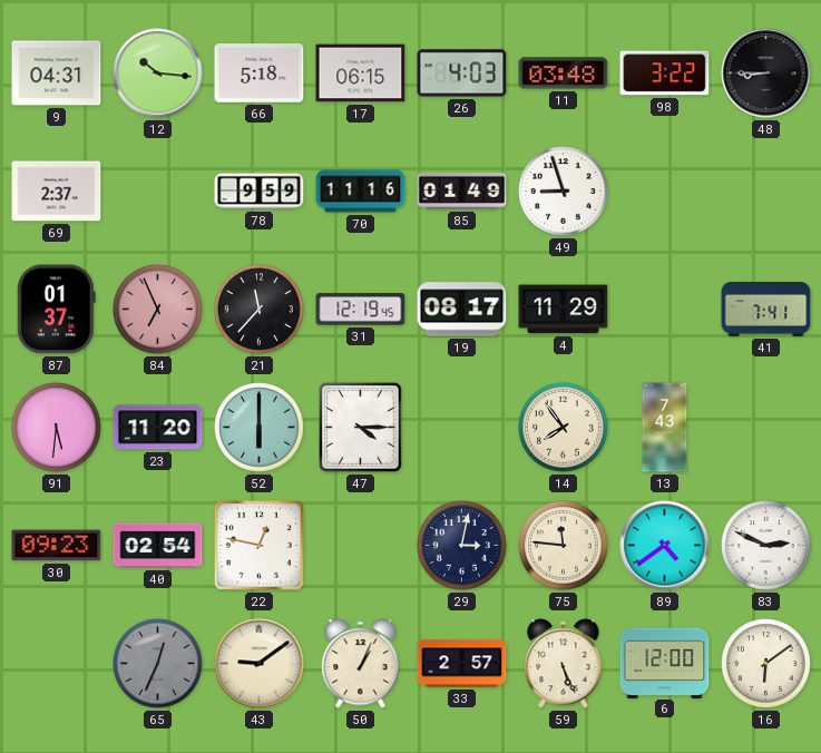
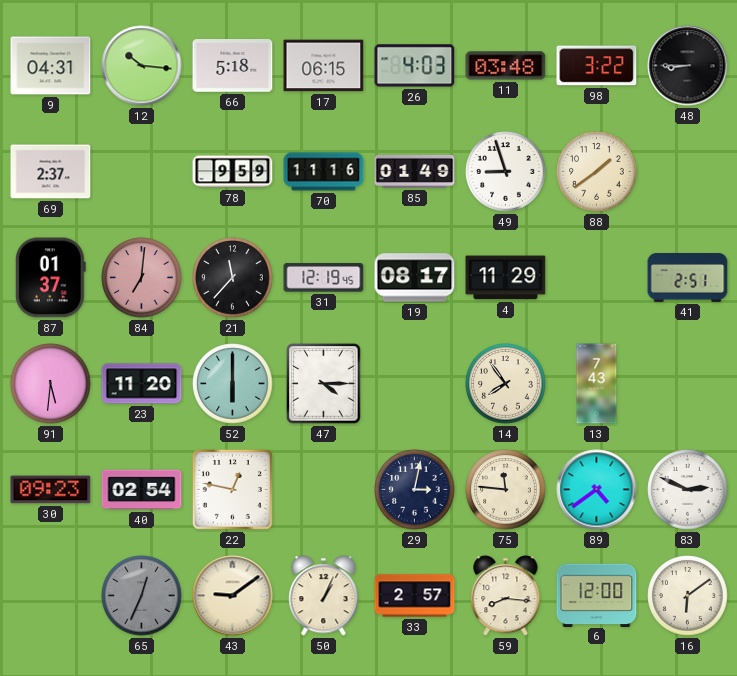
88: none -> 1:39
84: 6:56 -> 7:01
41: 7:41 -> 2:51
59: 5:26 -> 8:16
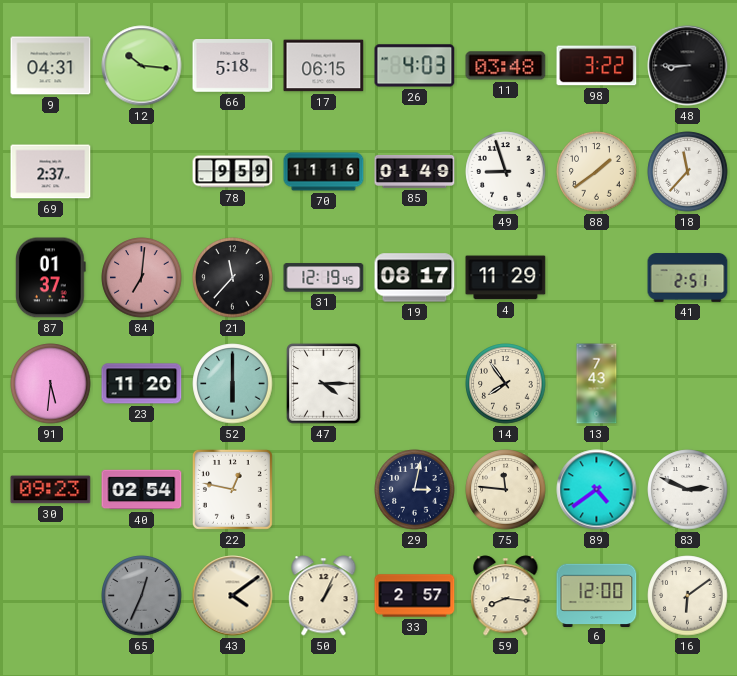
18: none -> 11:37
43: 9:09 -> 4:09
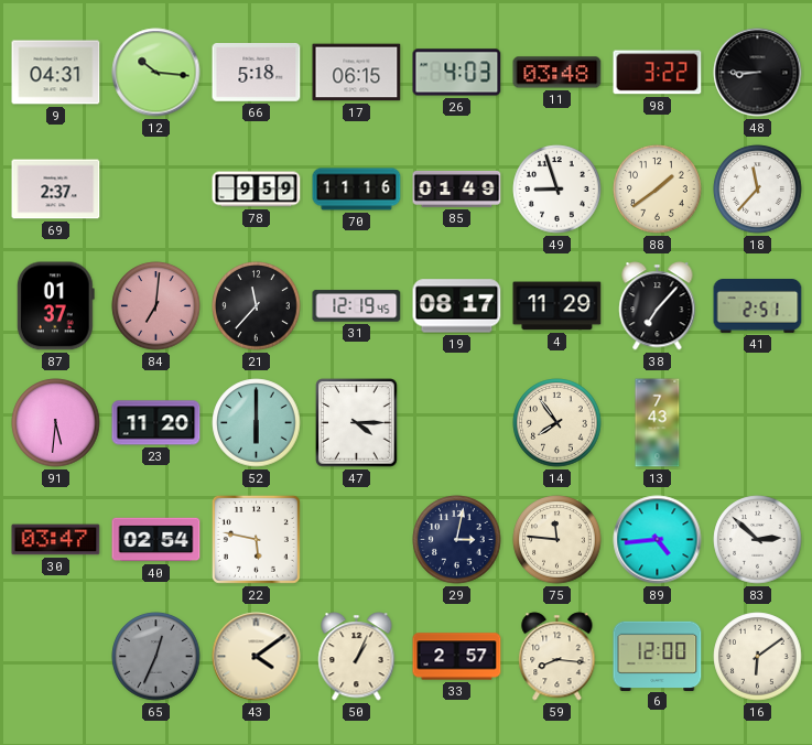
38: none -> 7:07
30: 09:23 -> 03:47
22: 12:47 -> 5:47
89: 4:39 -> 4:44
83: 2:49 -> 2:52
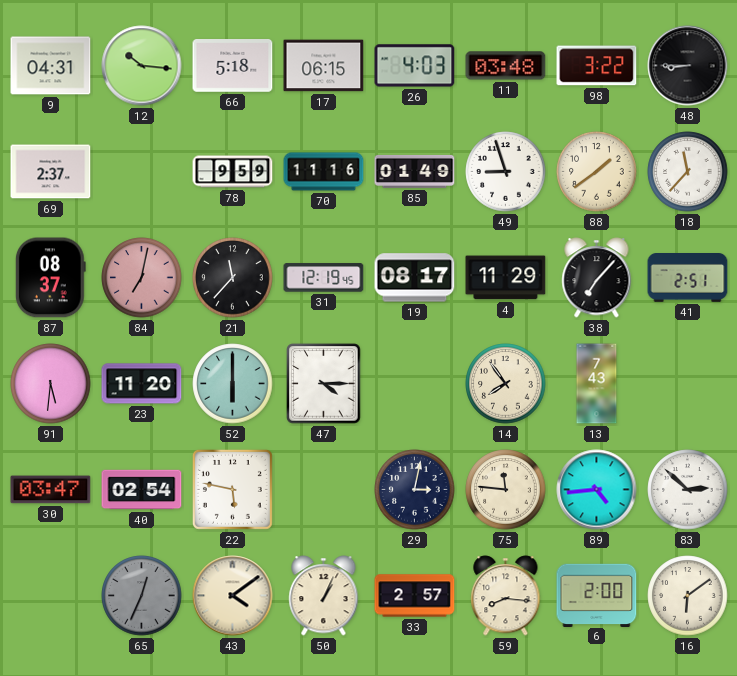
87: 01:37 -> 08:37
84: 7:01 -> 7:02
6: 12:00 -> 2:00
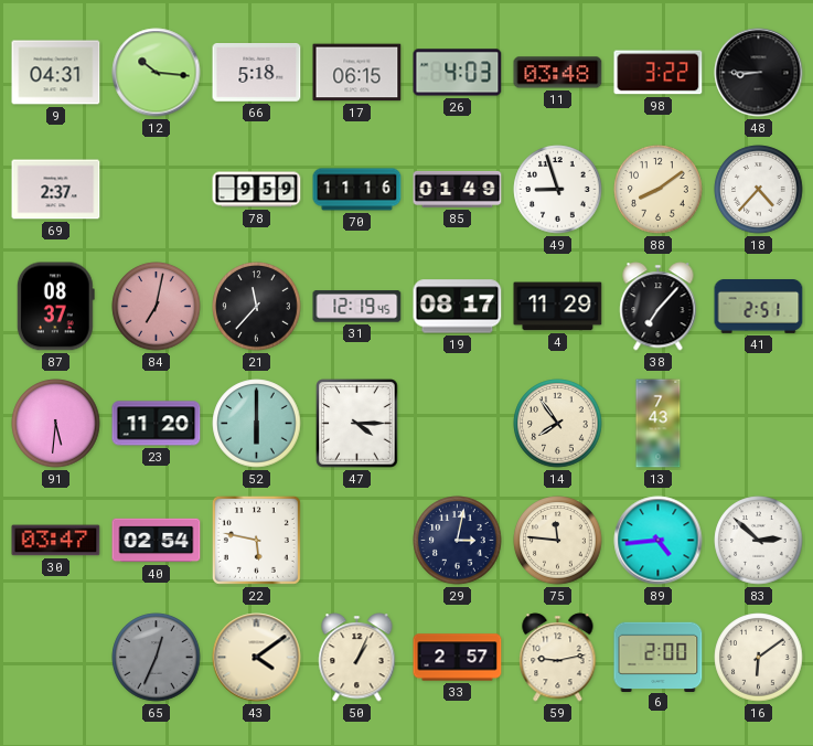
88: 1:39 -> 8:09
18: 11:37 -> 4:37
59: 8:16 -> 9:13
